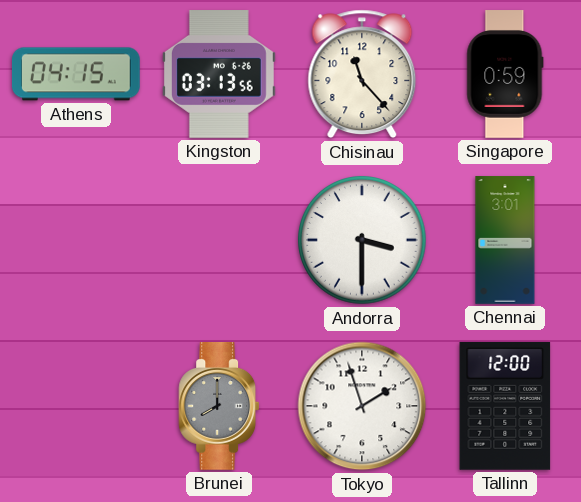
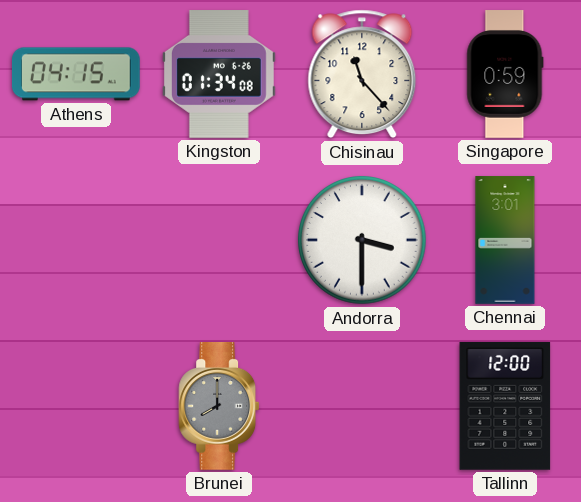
Kingston: 03:13 -> 01:34
Tokyo: 1:57 -> none
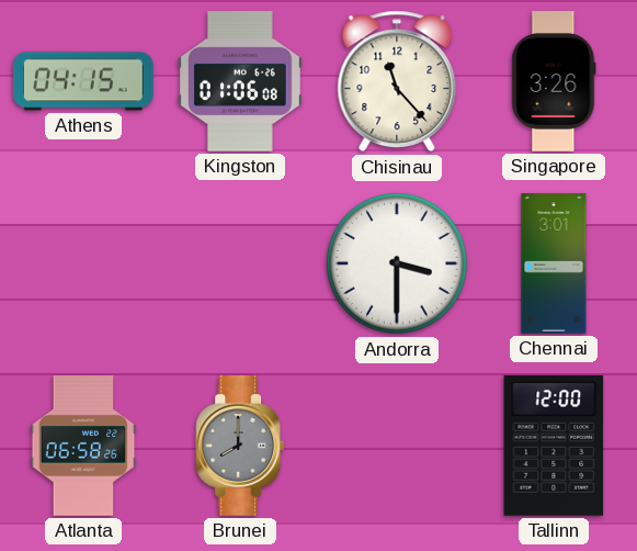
Kingston: 01:34 -> 01:06
Singapore: 0:59 -> 3:26
Atlanta: none -> 06:58
